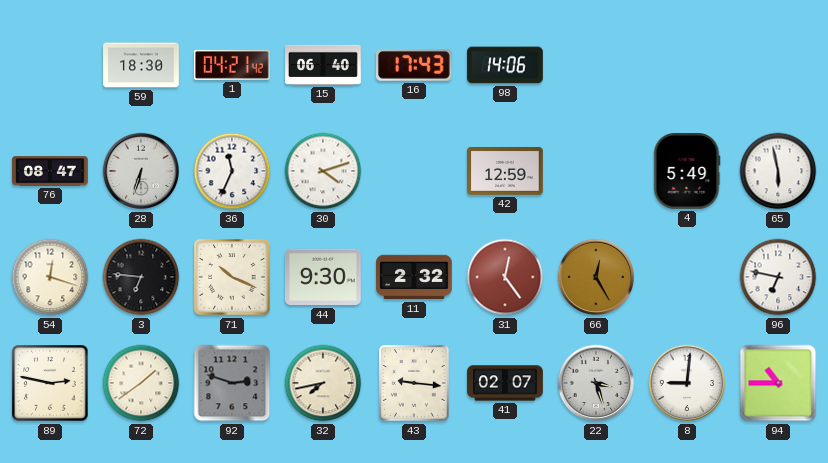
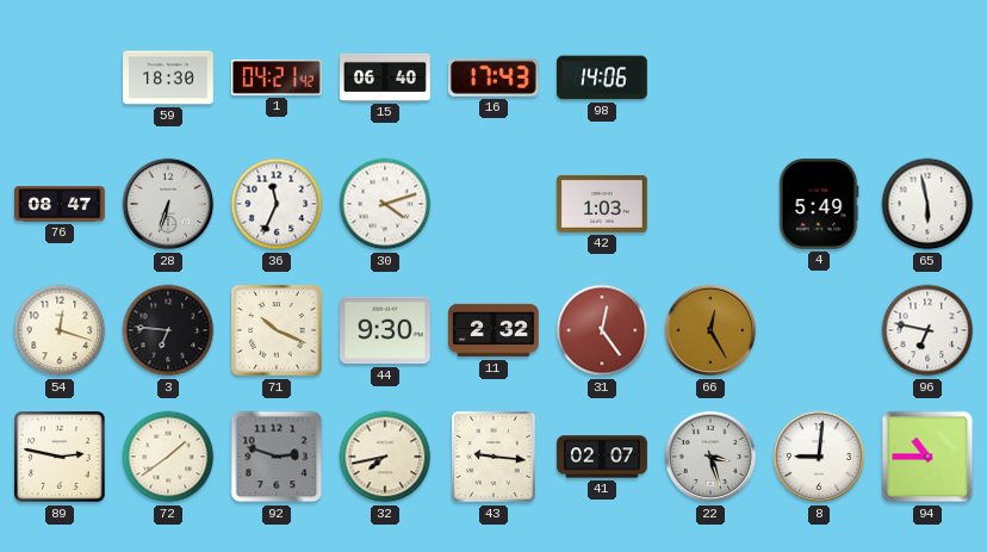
42: 12:59 -> 1:03
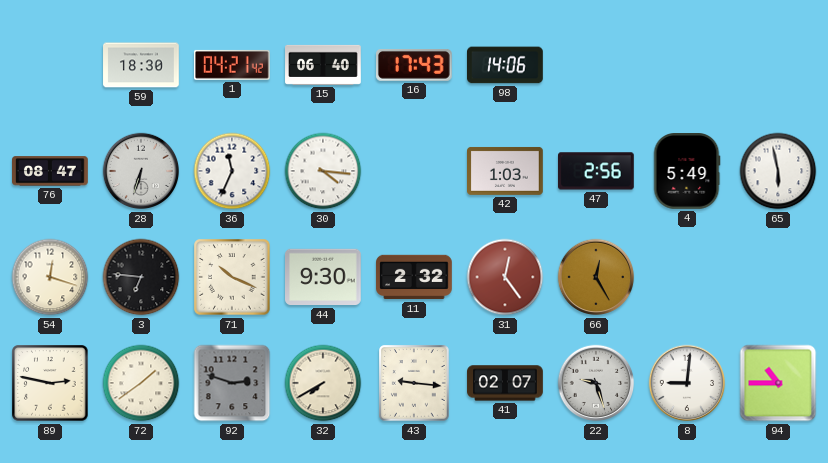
30: 4:12 -> 4:16
47: none -> 2:56
96: 6:47 -> none
32: 7:43 -> 7:40
22: 3:27 -> 9:27
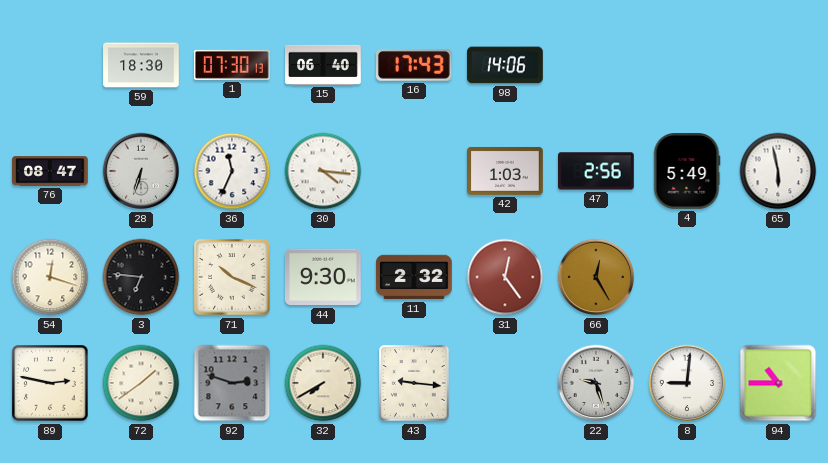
1: 04:21 -> 07:30
41: 02:07 -> none
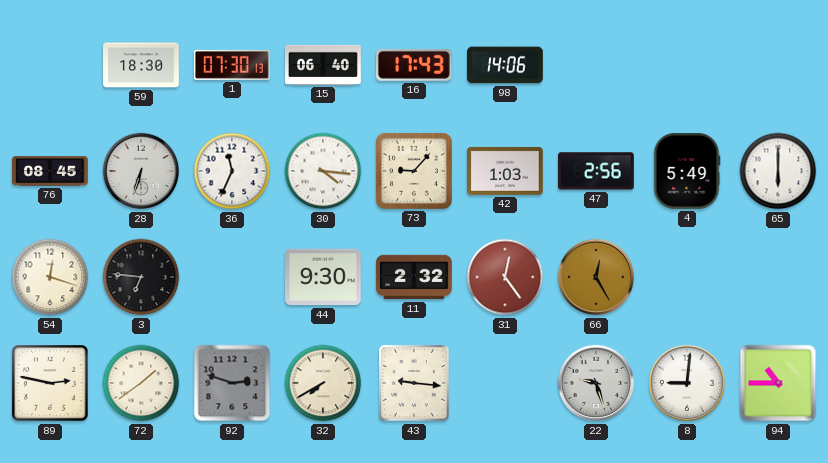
76: 08:47 -> 08:45
73: none -> 9:07
65: 5:58 -> 6:00
71: 10:19 -> none
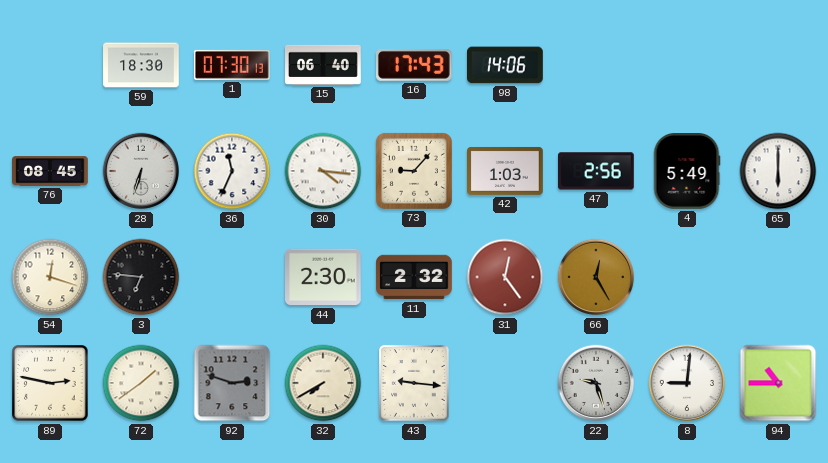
44: 9:30 -> 2:30
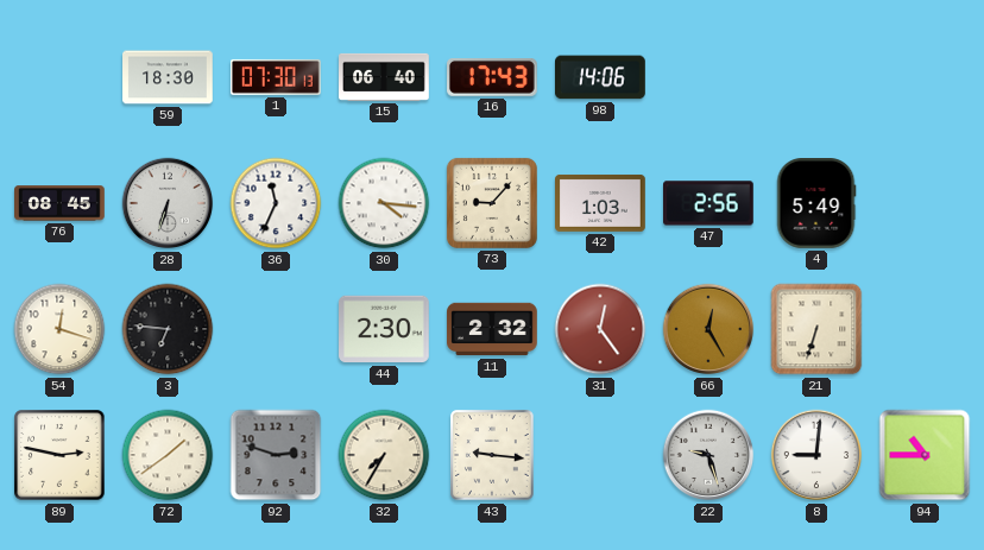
65: 6:00 -> none
21: none -> 6:33
32: 7:40 -> 7:35
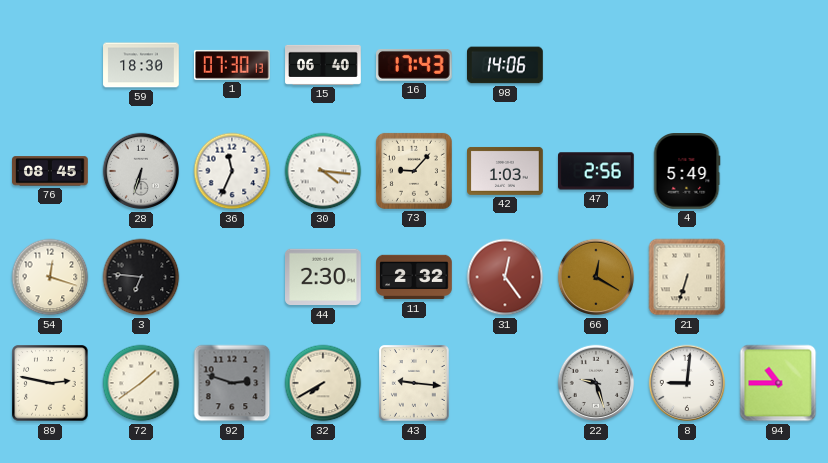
66: 12:25 -> 12:20
32: 7:35 -> 7:40
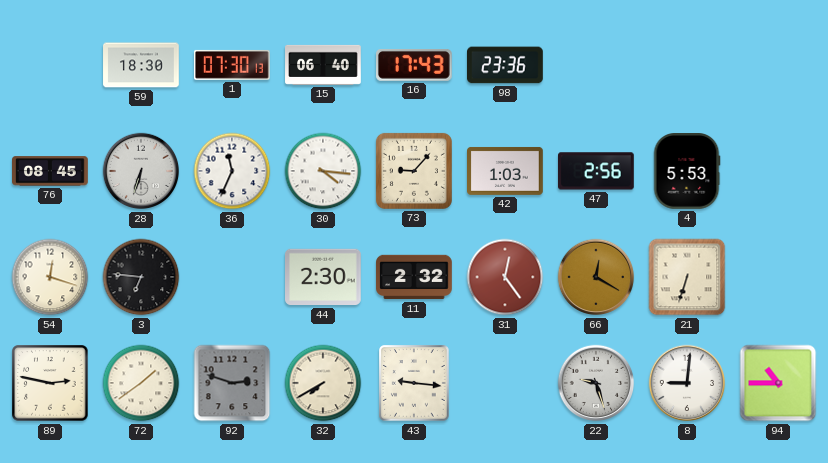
98: 14:06 -> 23:36
4: 5:49 -> 5:53
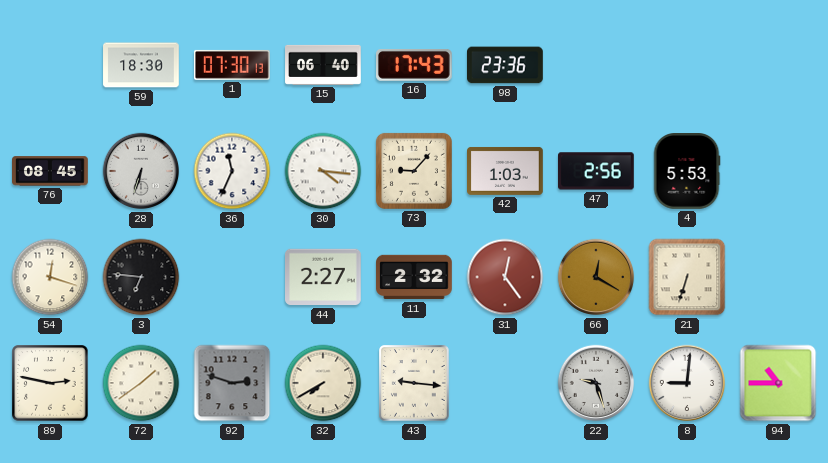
44: 2:30 -> 2:27
